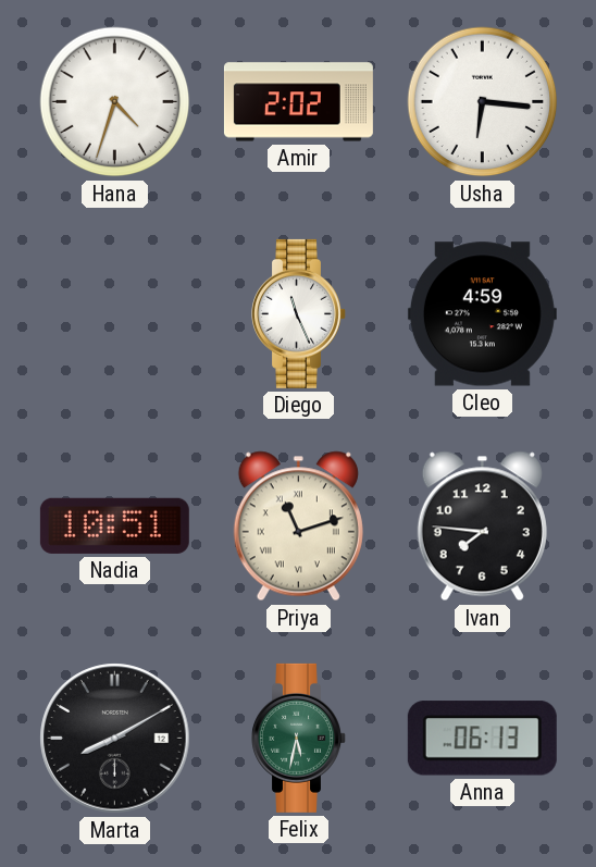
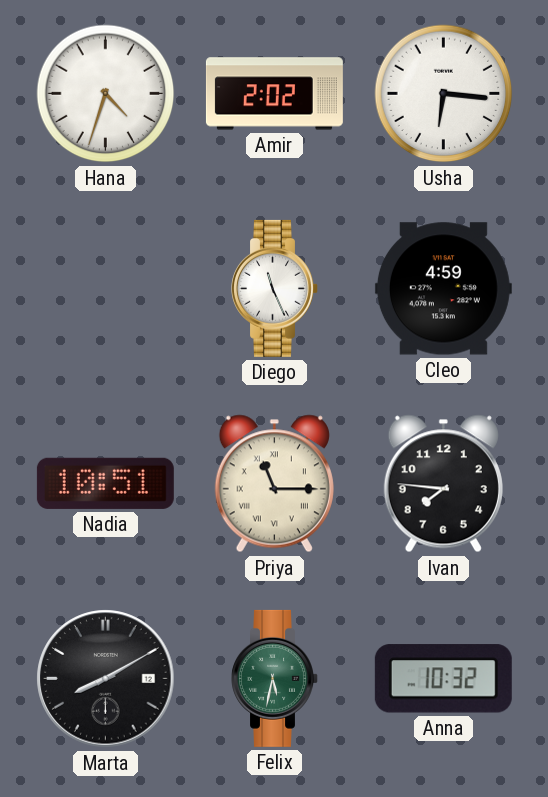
Priya: 11:12 -> 11:15
Anna: 06:13 -> 10:32
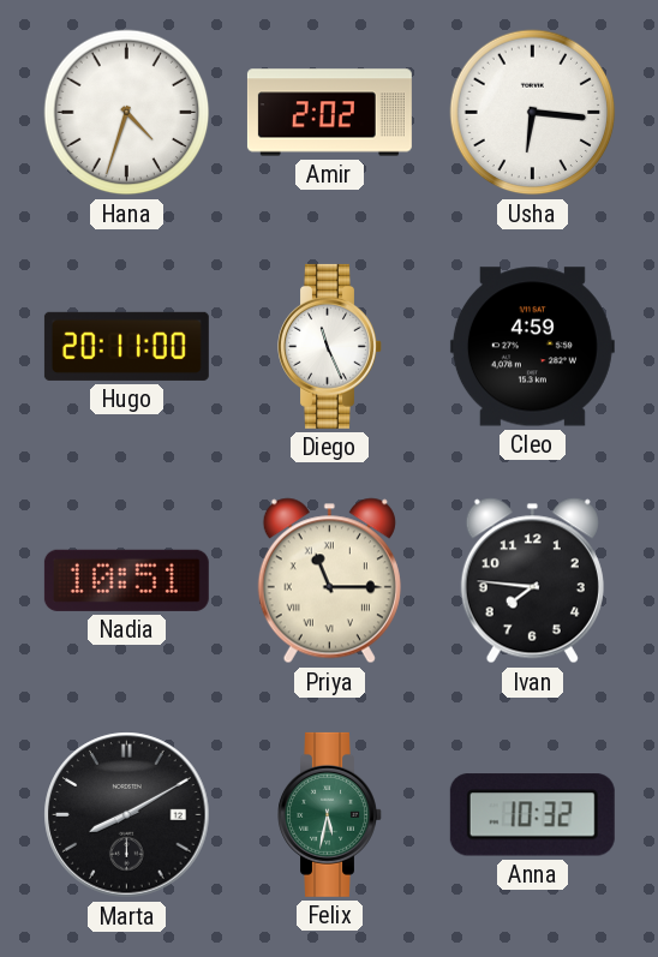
Hugo: none -> 20:11
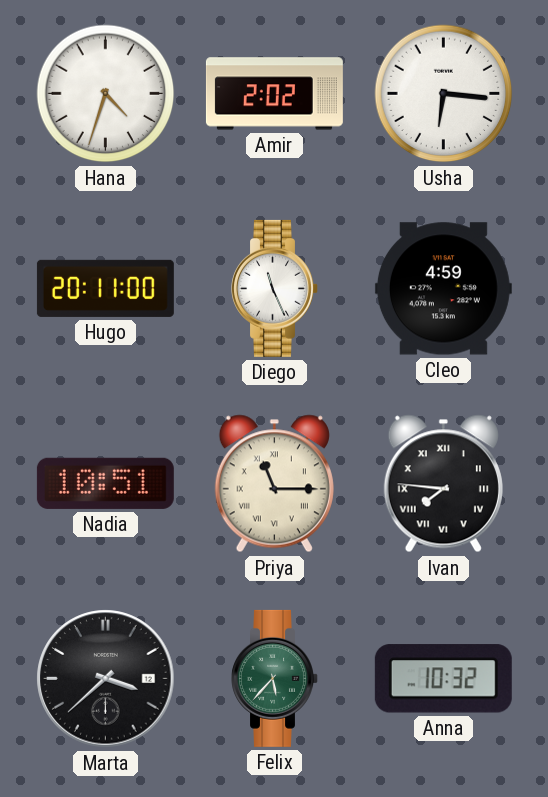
Ivan numerals: Arabic -> Roman
Marta: 8:10 -> 3:38
Felix: 5:32 -> 5:37
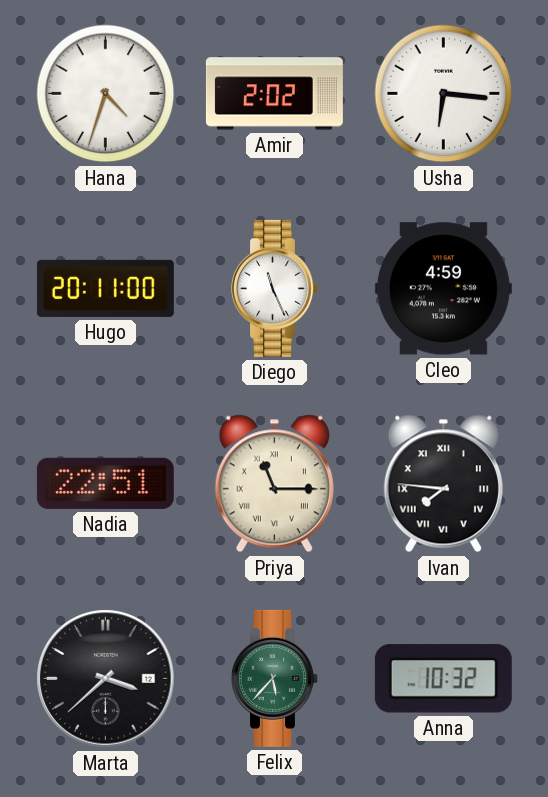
Nadia: 10:51 -> 22:51
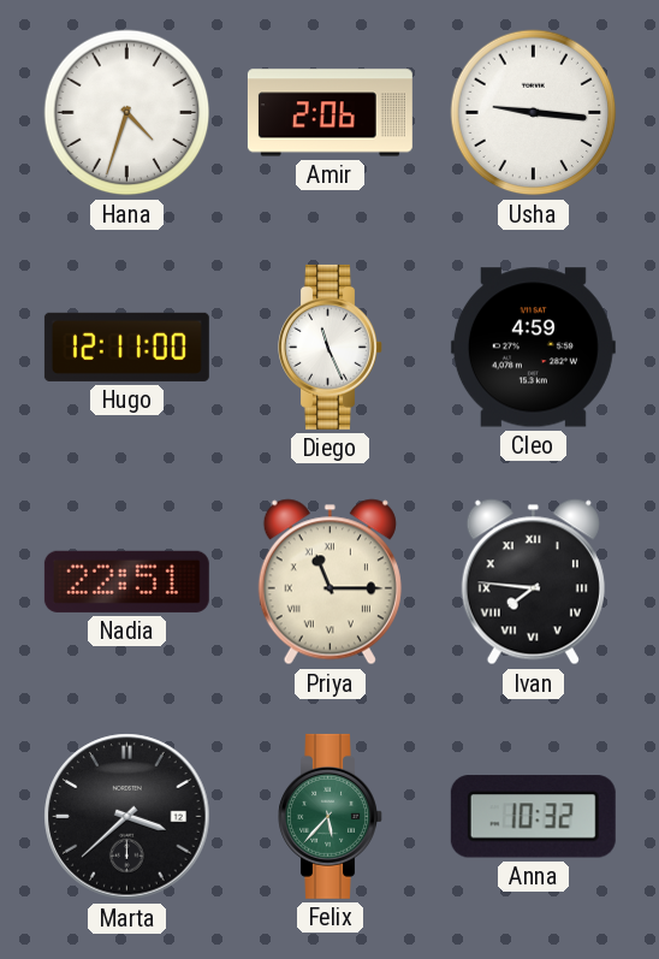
Amir: 2:02 -> 2:06
Usha: 6:16 -> 9:16
Hugo: 20:11 -> 12:11
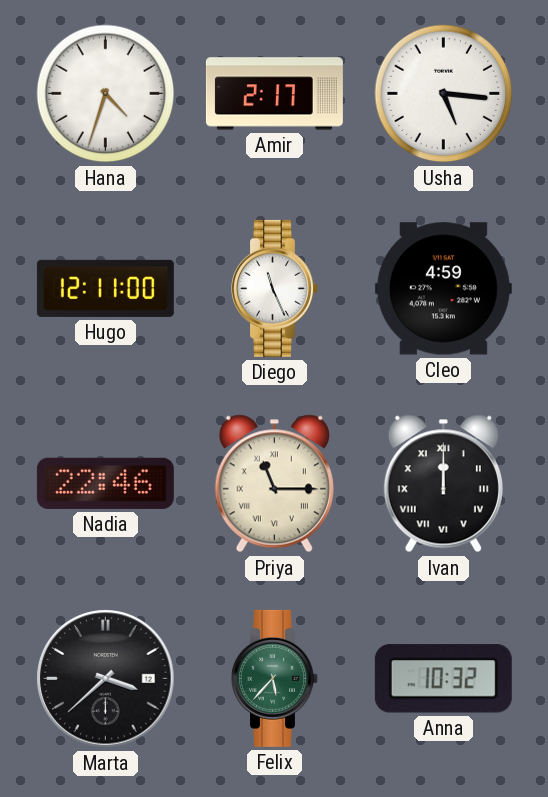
Amir: 2:06 -> 2:17
Usha: 9:16 -> 5:16
Nadia: 22:51 -> 22:46
Ivan: 7:46 -> 12:00
